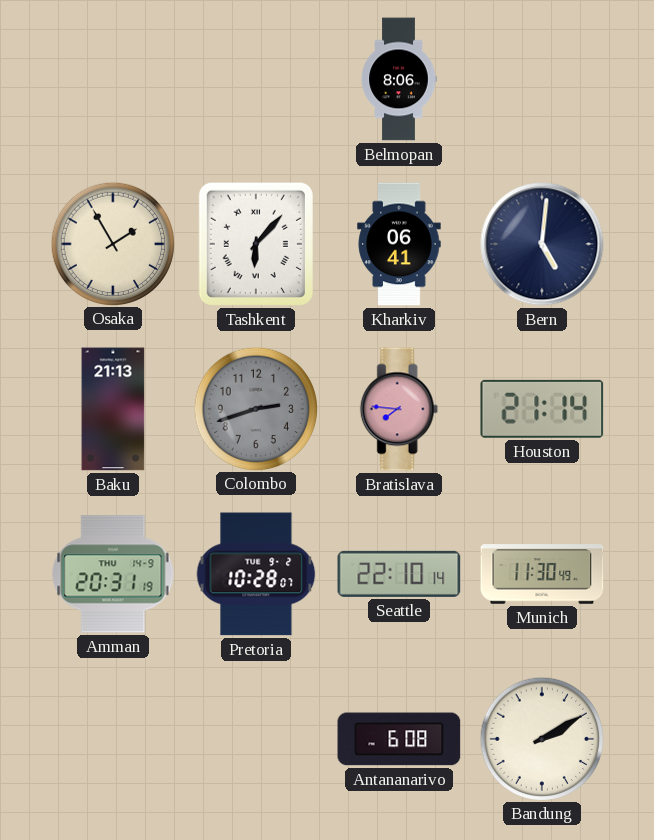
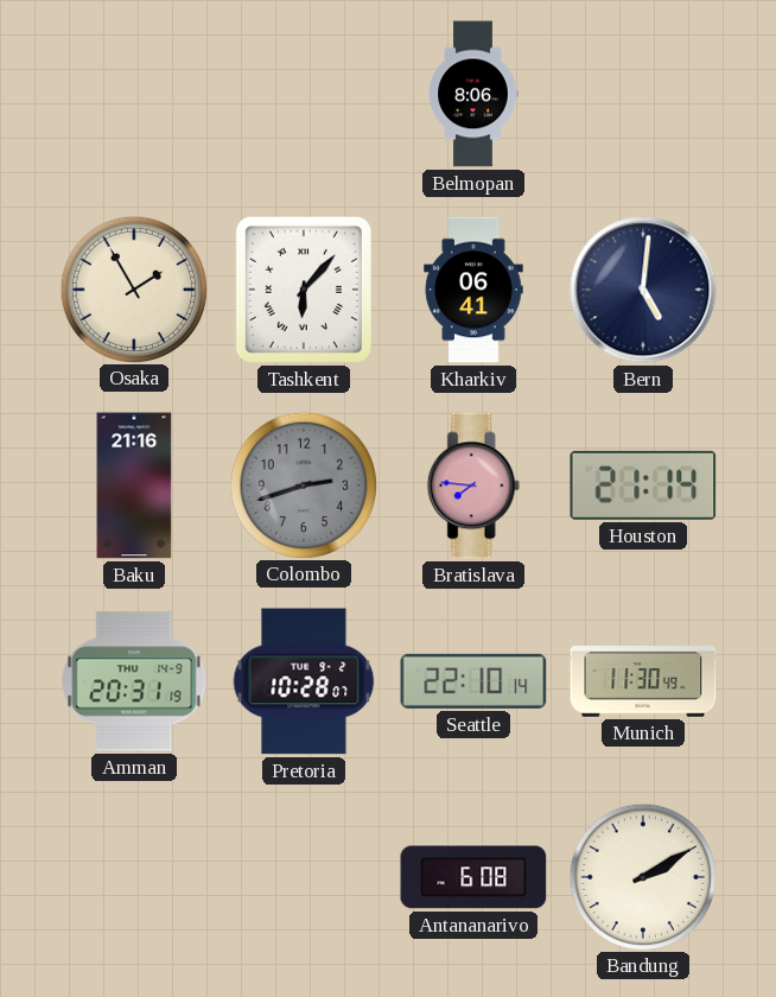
Baku: 21:13 -> 21:16
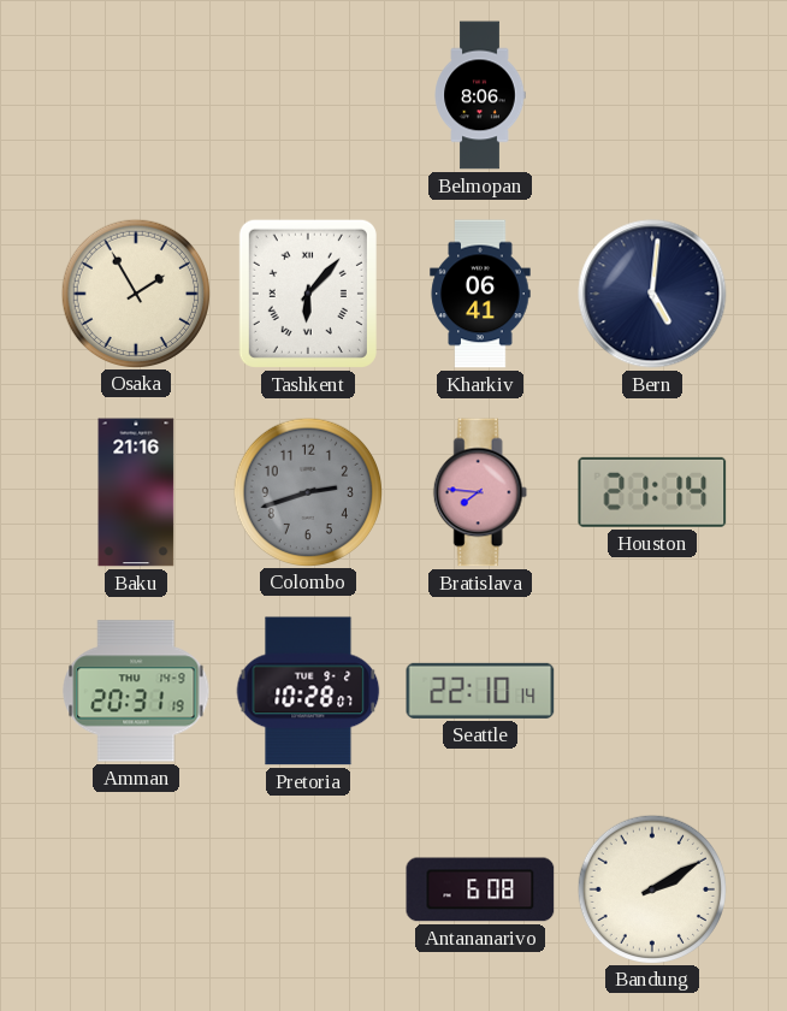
Munich: 11:30 -> none
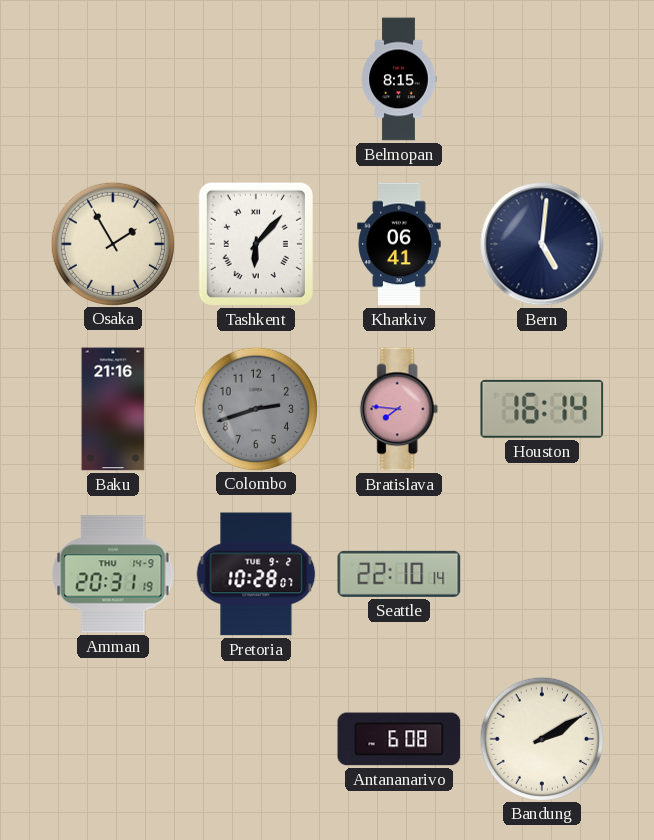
Belmopan: 8:06 -> 8:15
Houston: 21:14 -> 16:14
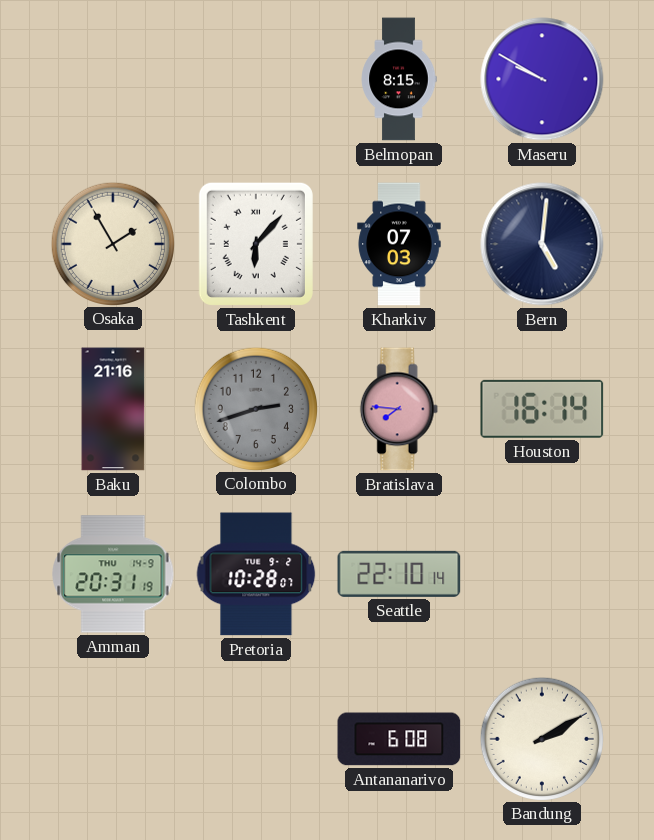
Maseru: none -> 9:50
Kharkiv: 06:41 -> 07:03
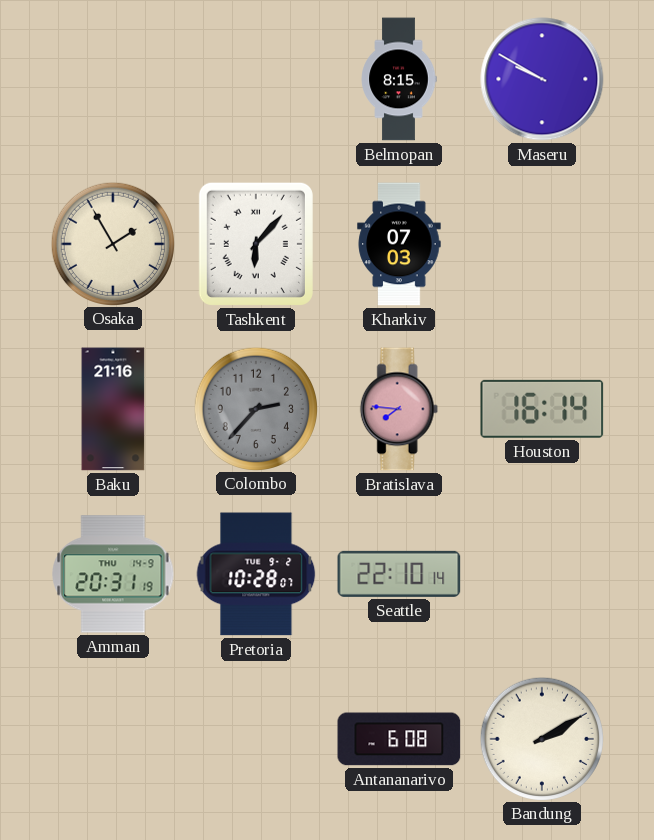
Bern: 5:01 -> none
Colombo: 2:42 -> 2:37
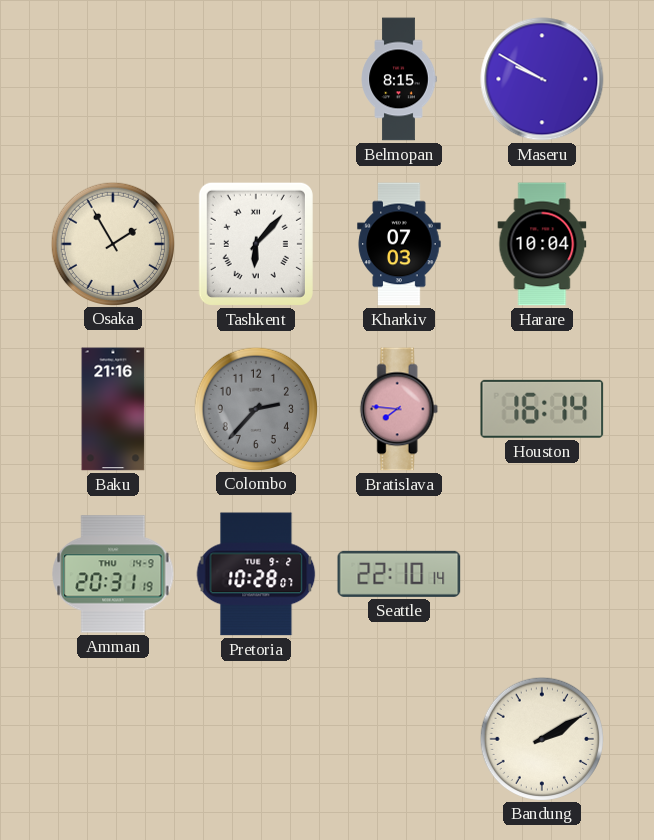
Harare: none -> 10:04
Antananarivo: 6:08 -> none
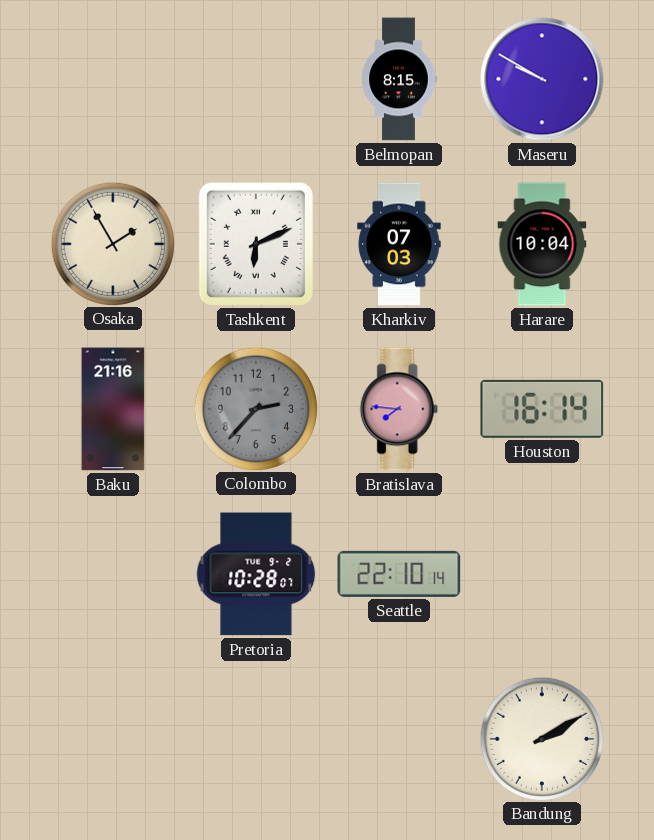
Tashkent: 6:07 -> 6:11
Amman: 20:31 -> none
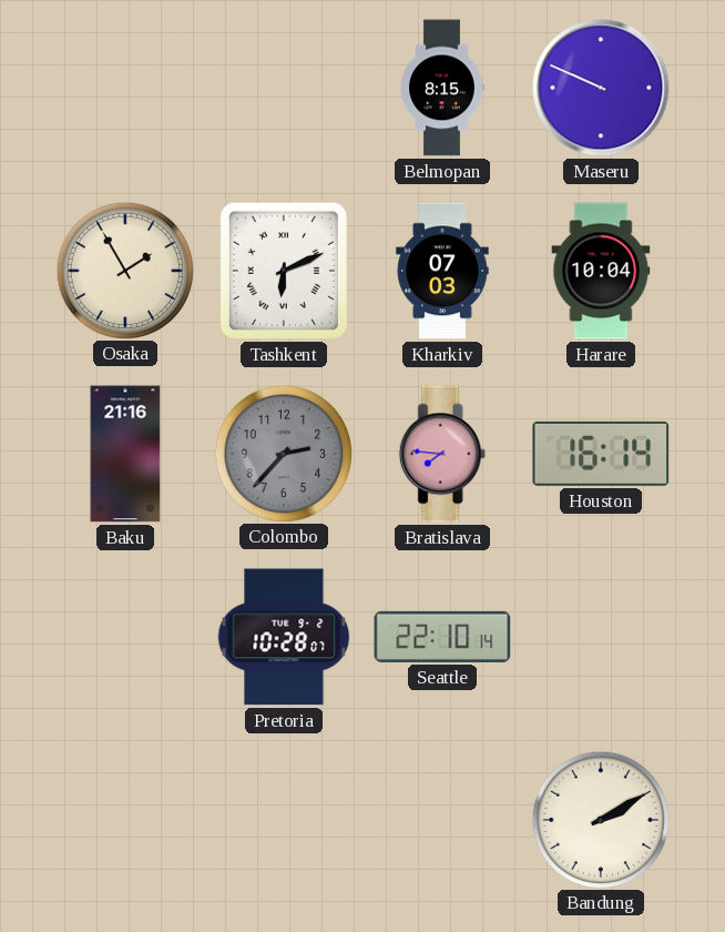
Maseru: 9:50 -> 9:49
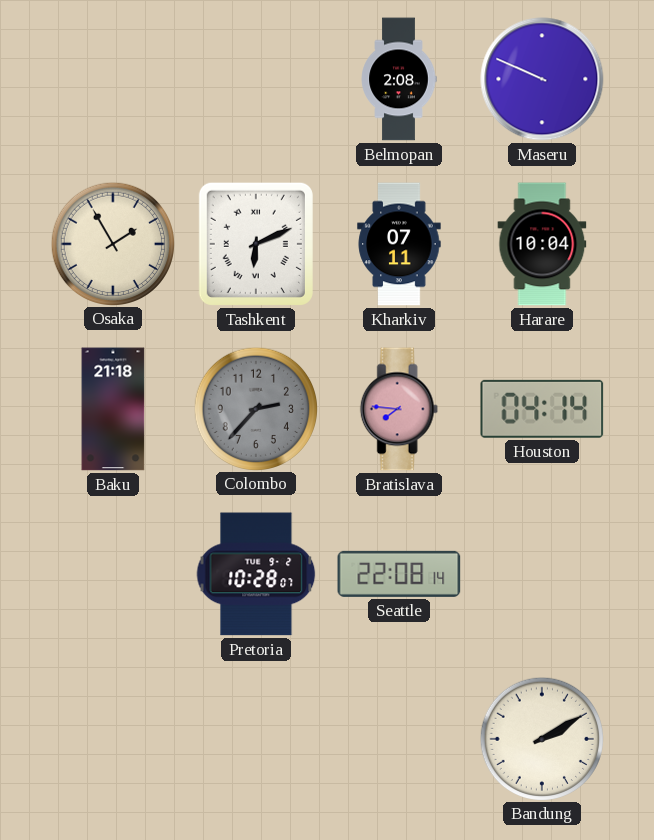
Belmopan: 8:15 -> 2:08
Kharkiv: 07:03 -> 07:11
Baku: 21:16 -> 21:18
Houston: 16:14 -> 04:14
Seattle: 22:10 -> 22:08
